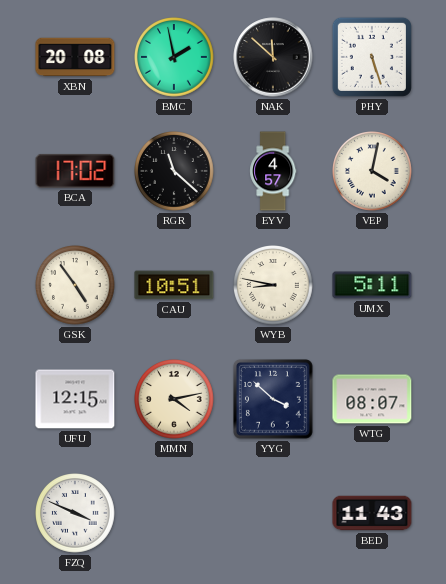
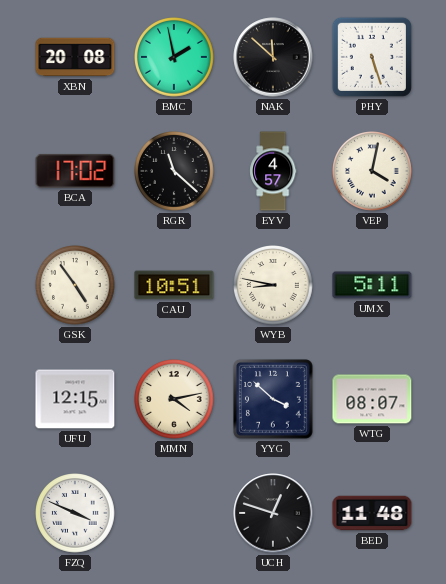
UCH: none -> 12:48
BED: 11:43 -> 11:48
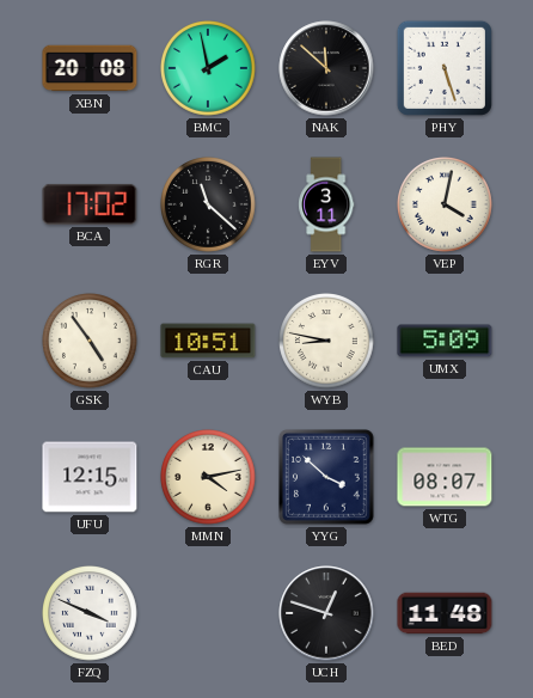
EYV: 4:57 -> 3:11
UMX: 5:11 -> 5:09
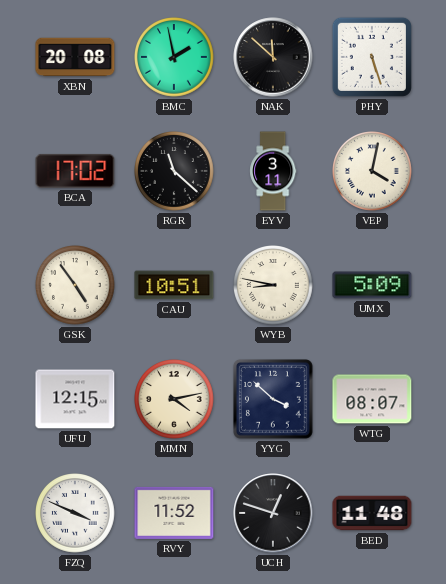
RVY: none -> 11:52
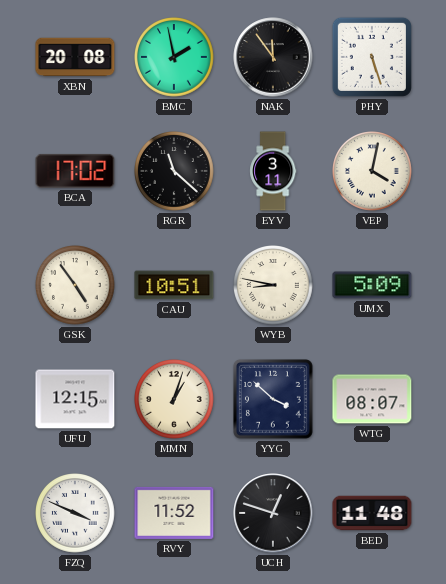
NAK: 11:52 -> 11:54
MMN: 4:13 -> 1:03
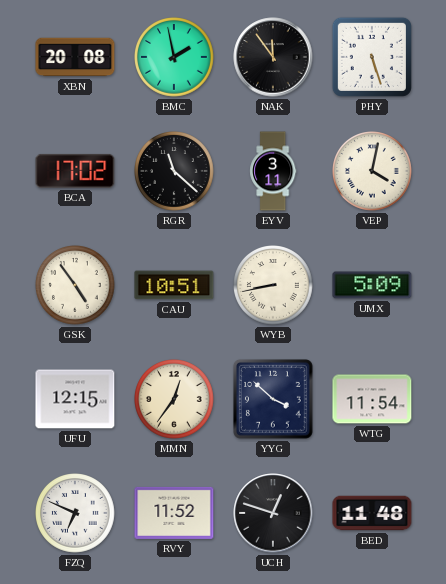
WYB: 8:47 -> 8:43
MMN: 1:03 -> 12:36
WTG: 08:07 -> 11:54
FZQ: 3:49 -> 6:49
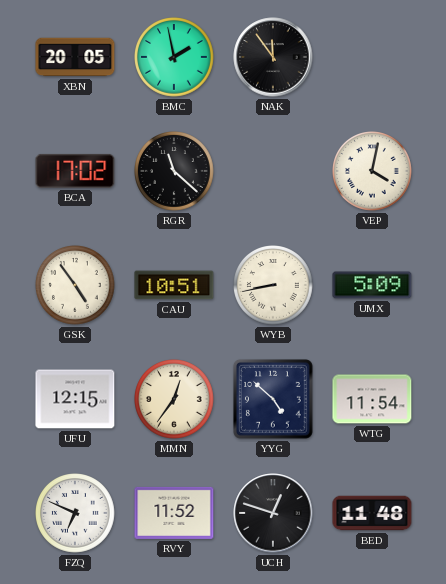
XBN: 20:08 -> 20:05
PHY: 5:27 -> none
EYV: 3:11 -> none
YYG: 3:52 -> 4:52
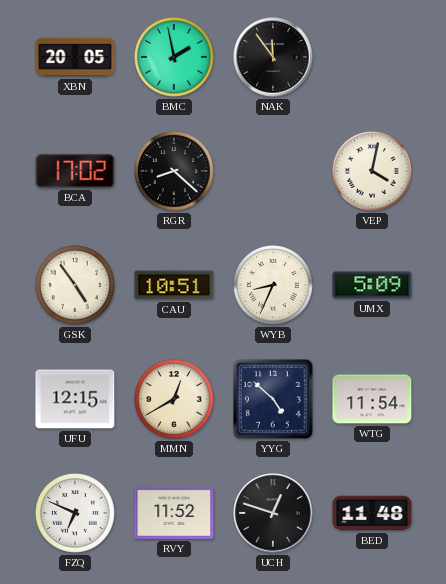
RGR: 11:22 -> 8:22
WYB: 8:43 -> 8:34
MMN: 12:36 -> 12:40
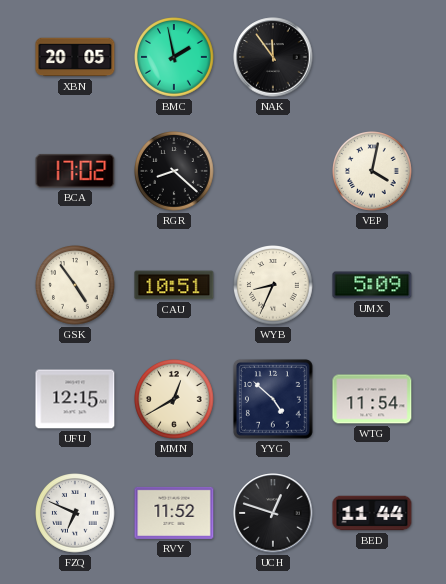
BED: 11:48 -> 11:44
